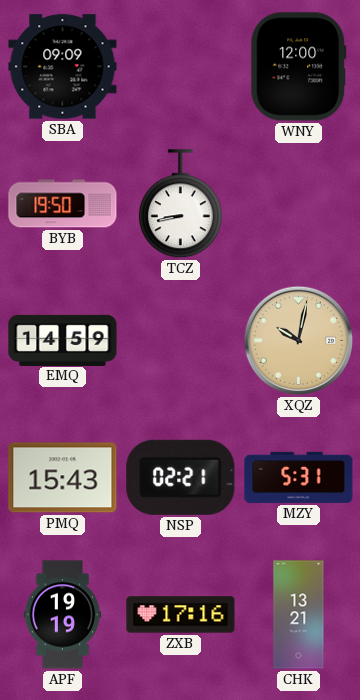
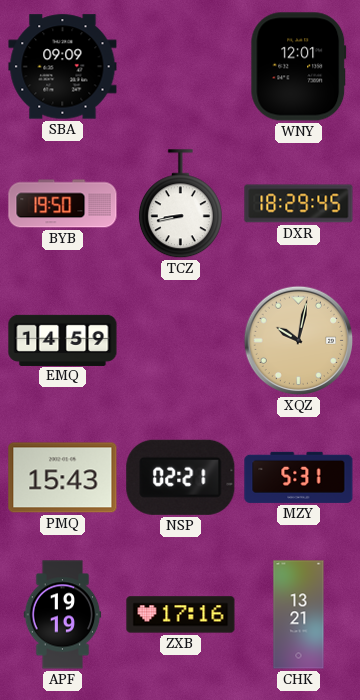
WNY: 12:00 -> 12:01
DXR: none -> 18:29
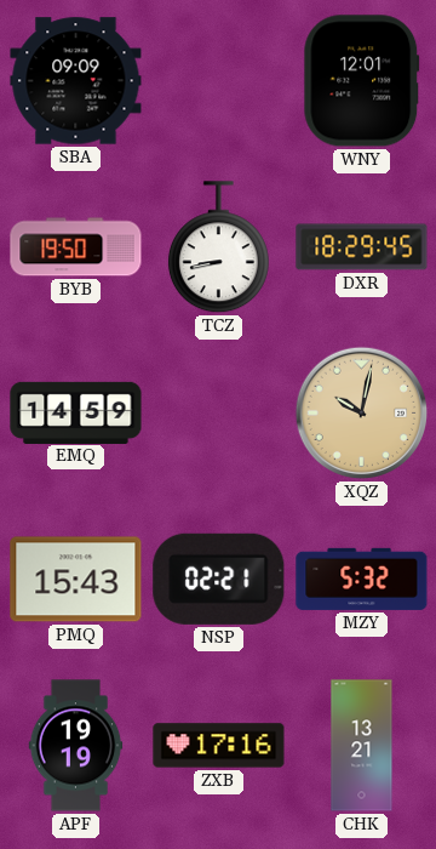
MZY: 5:31 -> 5:32
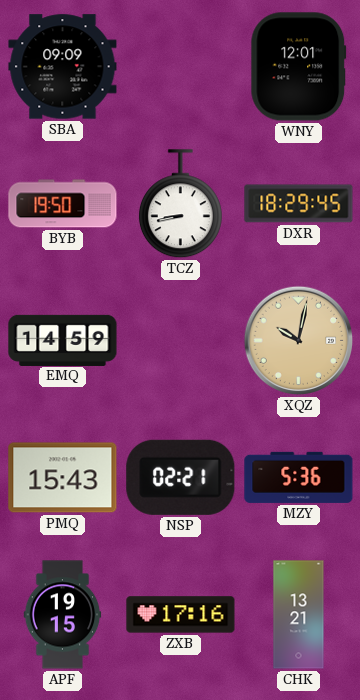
MZY: 5:32 -> 5:36
APF: 19:19 -> 19:15
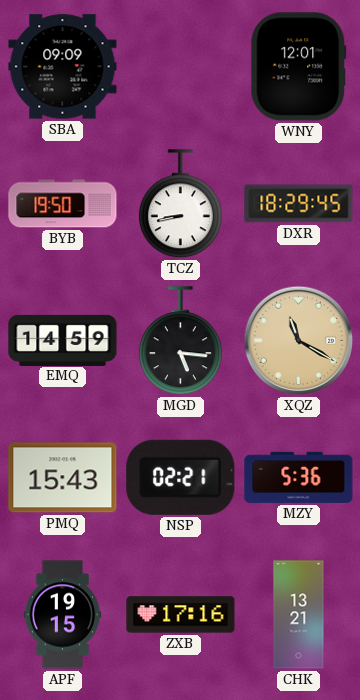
MGD: none -> 5:16
XQZ: 10:02 -> 11:20
